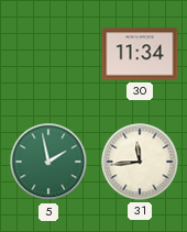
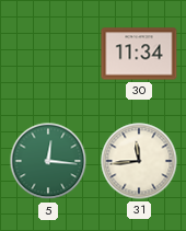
5: 1:58 -> 12:16
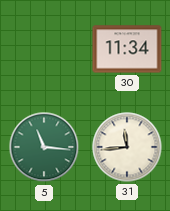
5: 12:16 -> 11:16
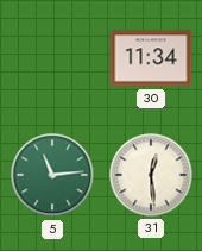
5: 11:16 -> 11:14
31: 11:44 -> 12:29
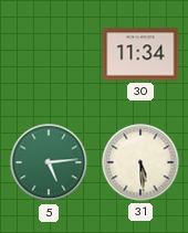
5: 11:14 -> 5:14
31: 12:29 -> 5:29
